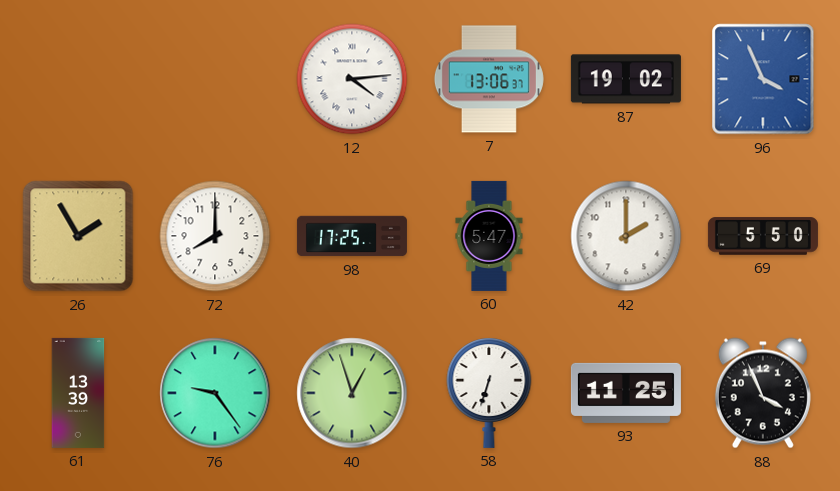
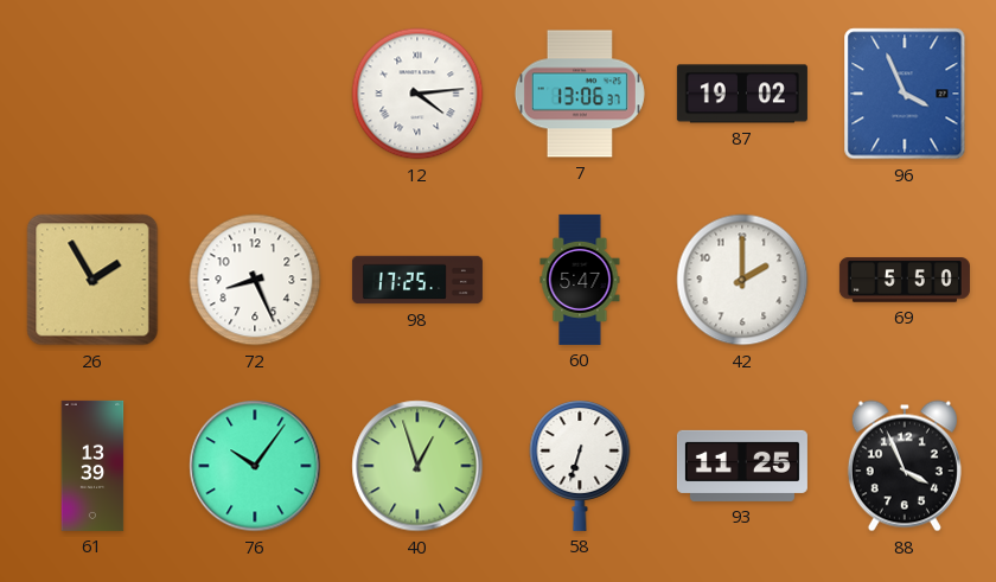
72: 8:00 -> 8:26
76: 9:24 -> 10:06
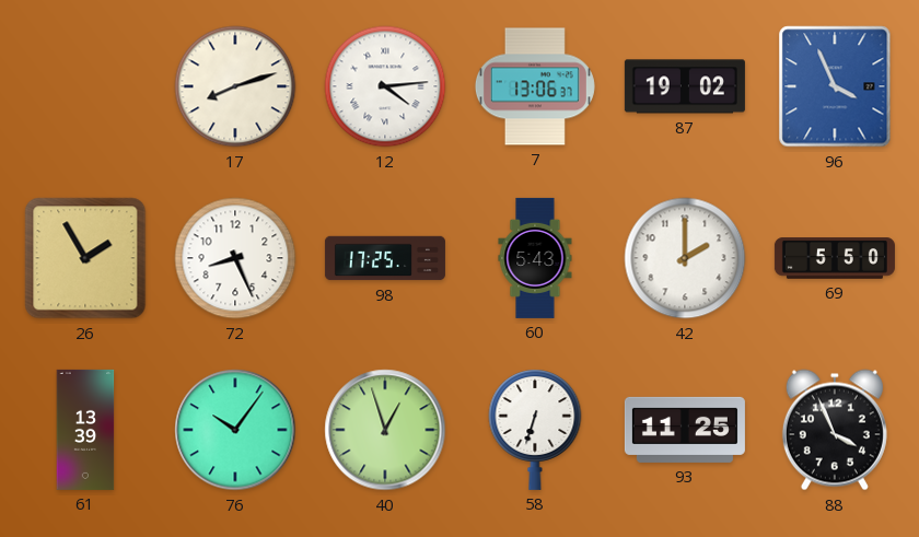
17: none -> 8:12
60: 5:47 -> 5:43
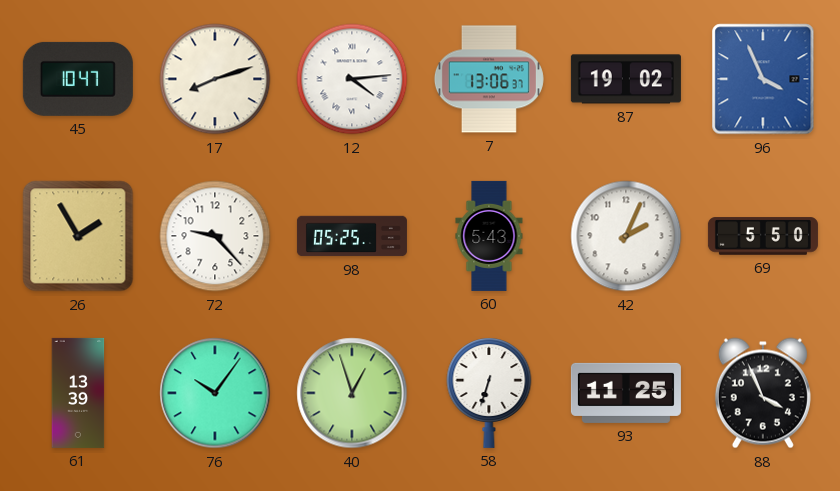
45: none -> 10:47
72: 8:26 -> 9:23
98: 17:25 -> 05:25
42: 2:00 -> 2:04
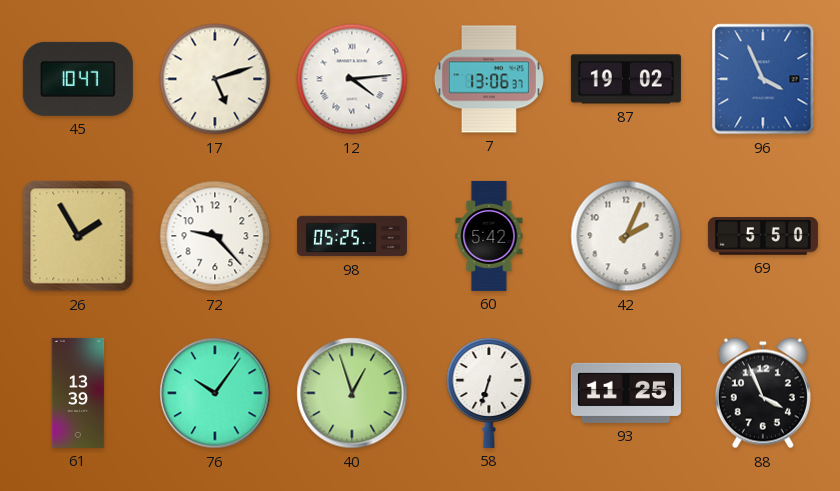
17: 8:12 -> 5:12
60: 5:43 -> 5:42
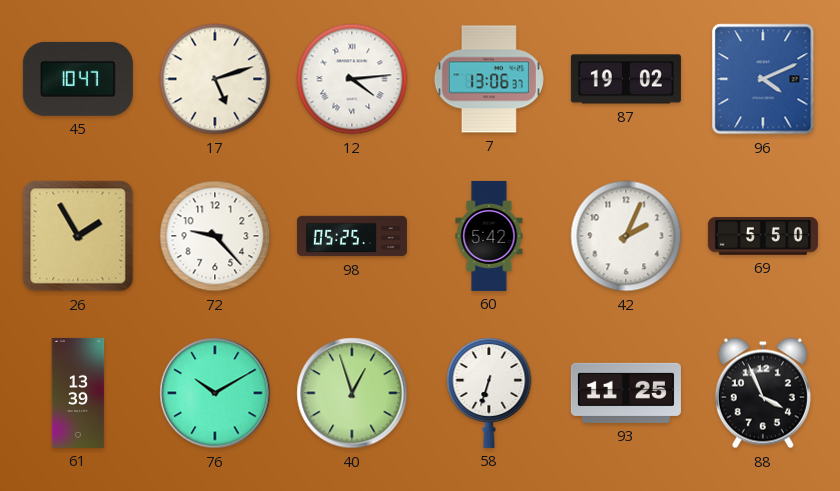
96: 3:56 -> 4:11
76: 10:06 -> 10:10
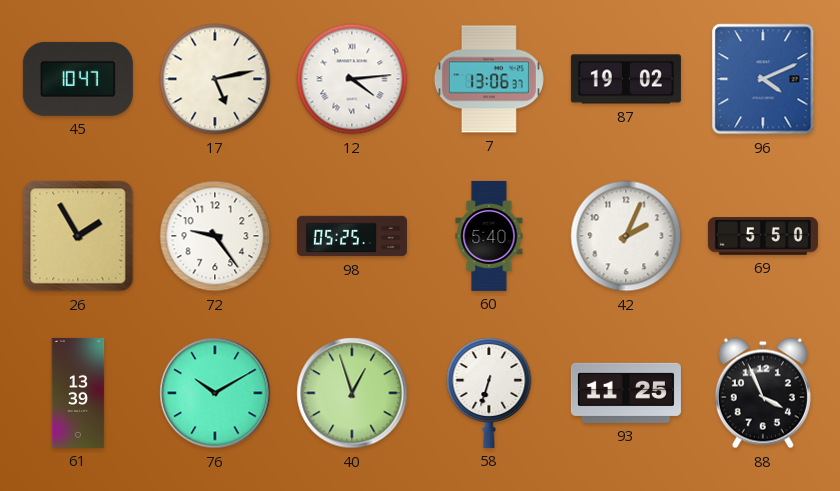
17: 5:12 -> 5:13
72: 9:23 -> 9:24
60: 5:42 -> 5:40
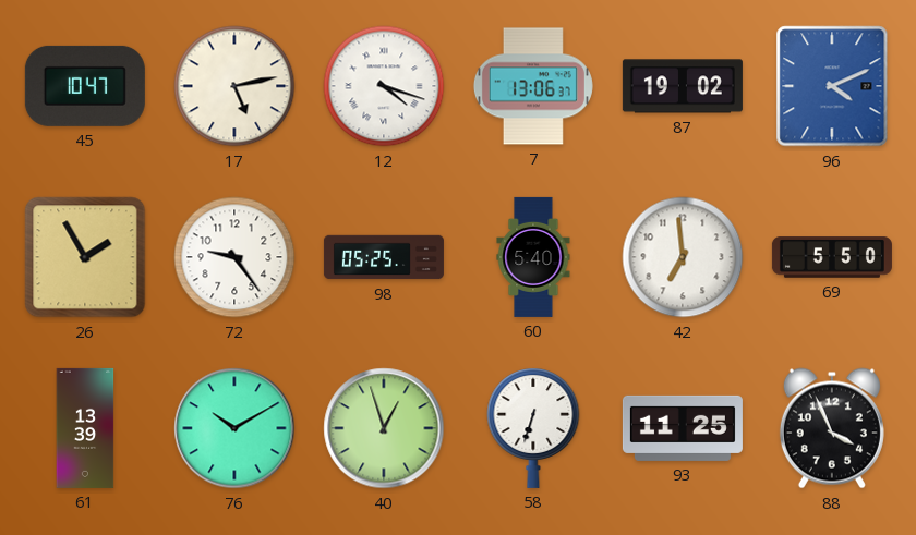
12: 4:14 -> 4:18
42: 2:04 -> 6:59
